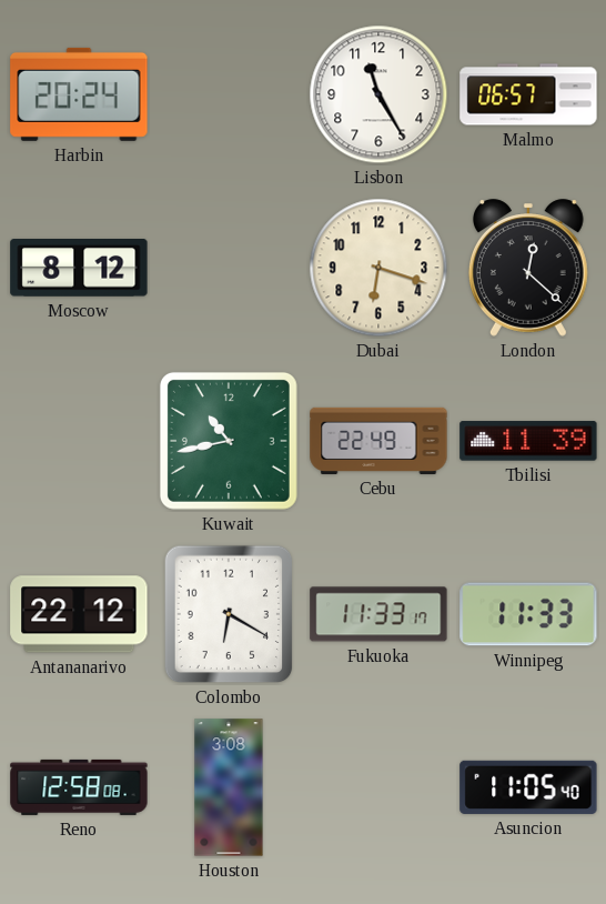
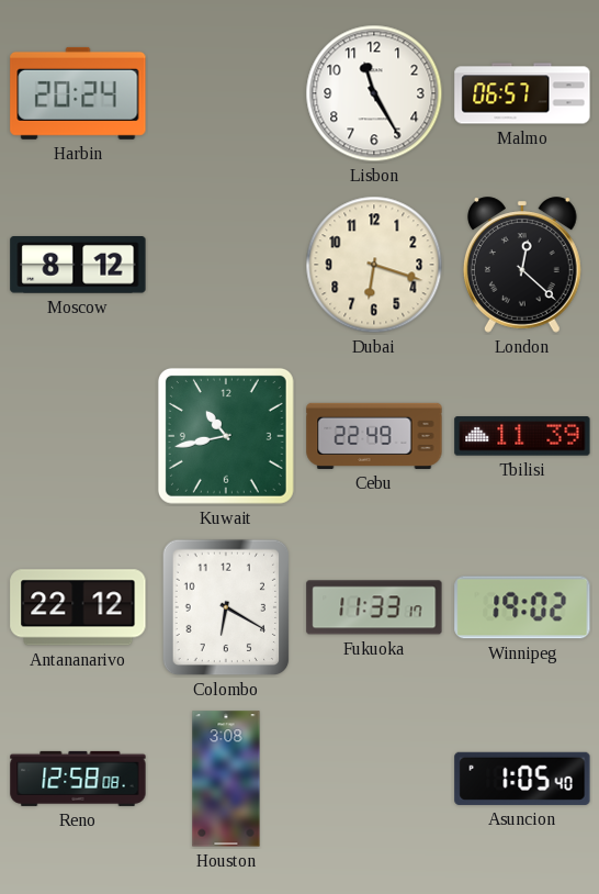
Winnipeg: 11:33 -> 19:02
Asuncion: 11:05 -> 1:05
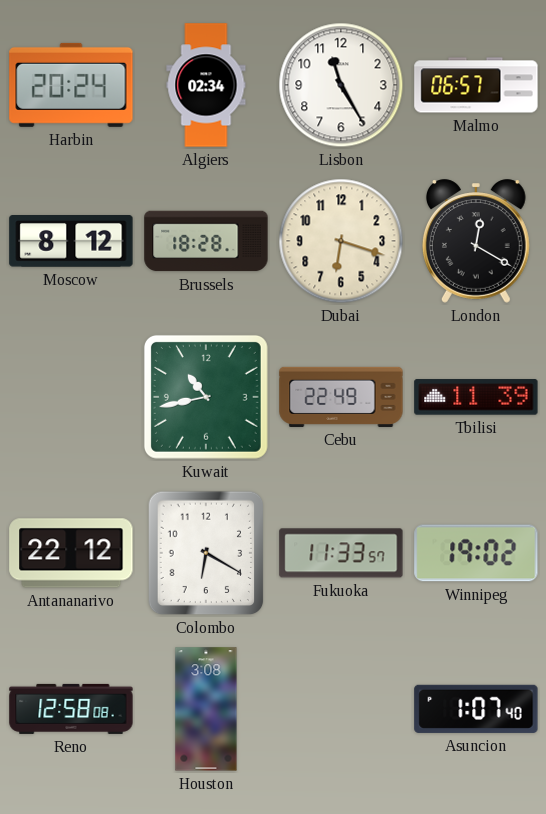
Algiers: none -> 02:34
Brussels: none -> 18:28
London: 12:22 -> 12:20
Fukuoka: 11:33:17 -> 11:33:57
Asuncion: 1:05 -> 1:07
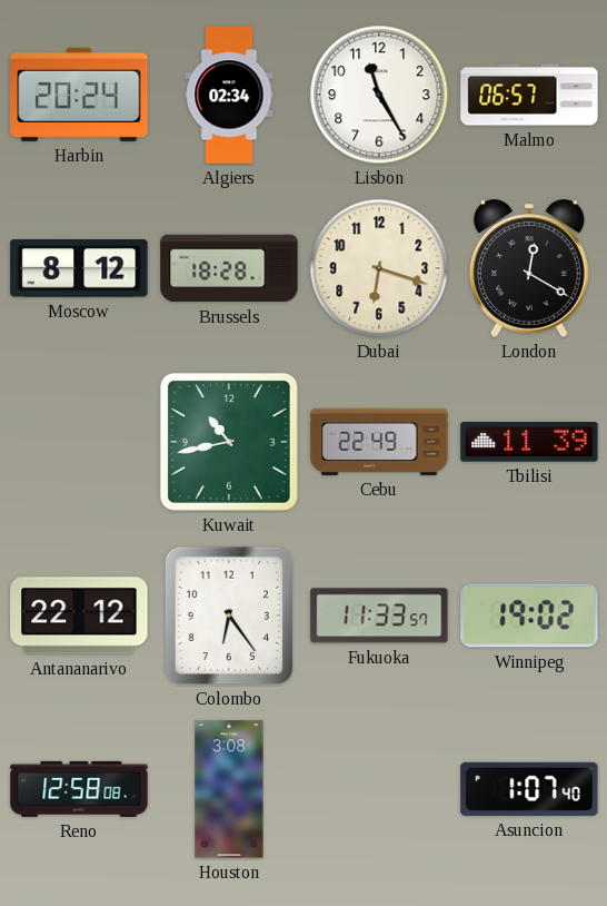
Colombo: 6:20 -> 6:24
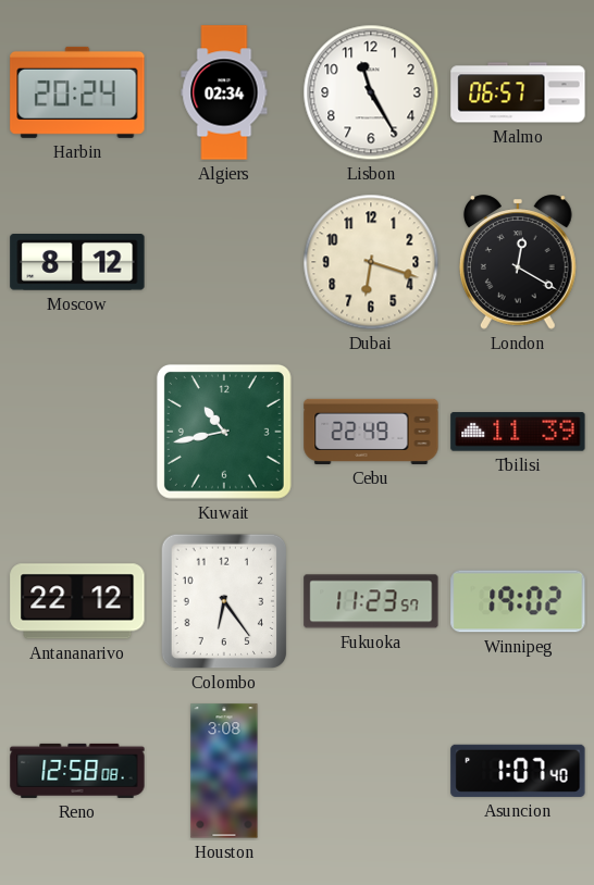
Brussels: 18:28 -> none
Fukuoka: 11:33 -> 11:23
